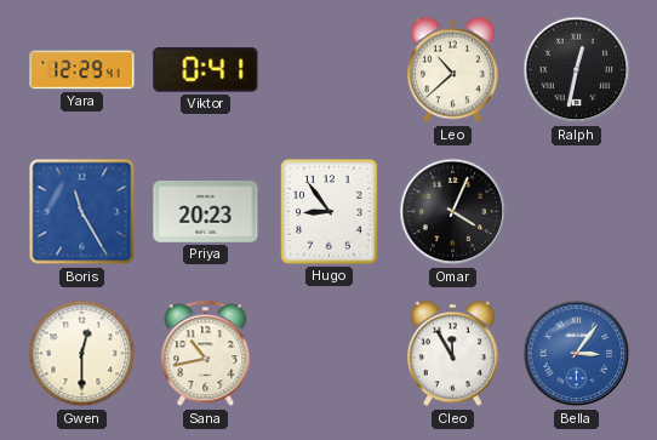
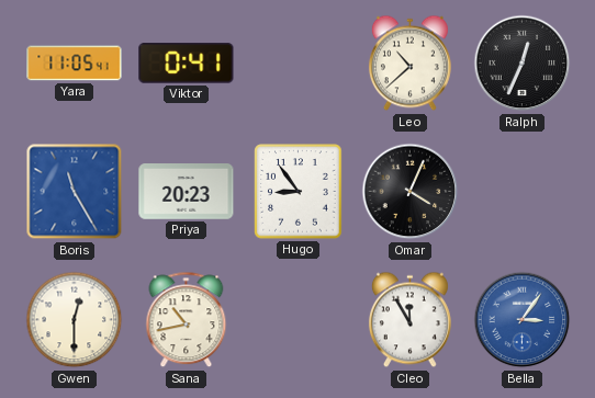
Yara: 12:29 -> 11:05
Ralph: 12:32 -> 12:34
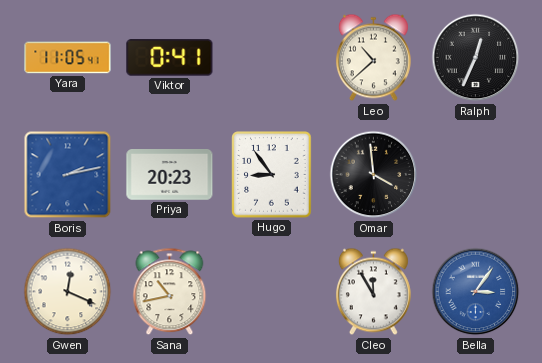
Boris: 11:25 -> 2:13
Omar: 4:04 -> 3:59
Gwen: 12:30 -> 12:19
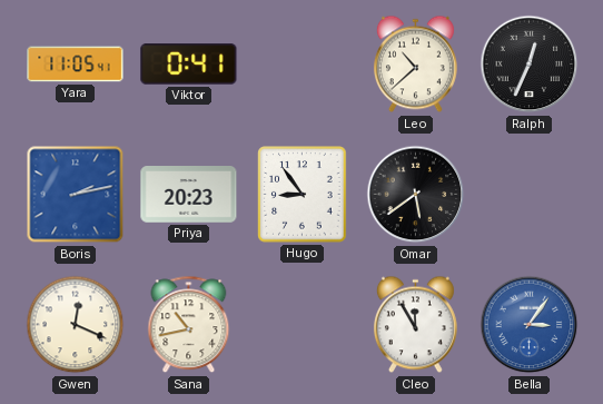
Omar: 3:59 -> 5:39
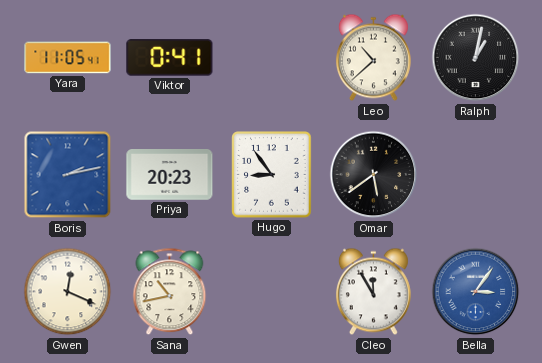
Ralph: 12:34 -> 1:02
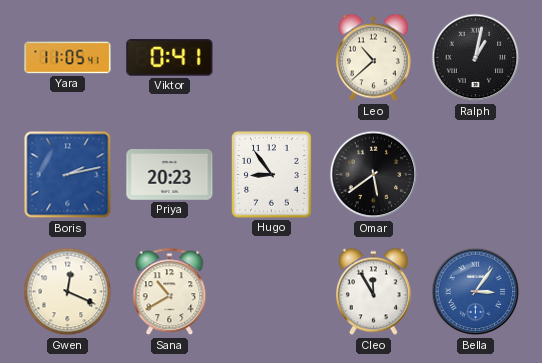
Sana: 10:43 -> 10:40
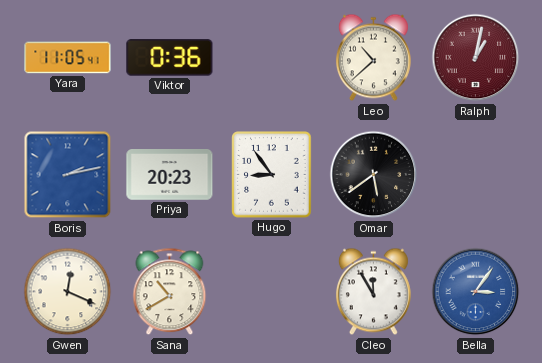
Viktor: 0:41 -> 0:36
Ralph dial: black -> burgundy
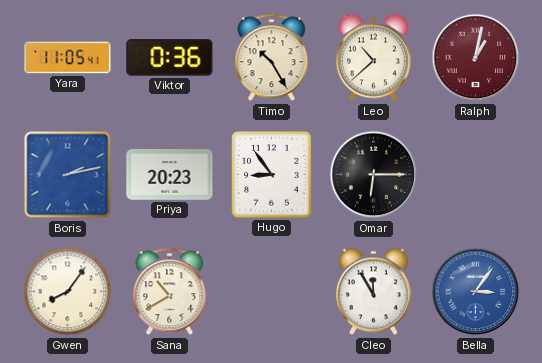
Timo: none -> 10:25
Omar: 5:39 -> 6:15
Gwen: 12:19 -> 8:06
